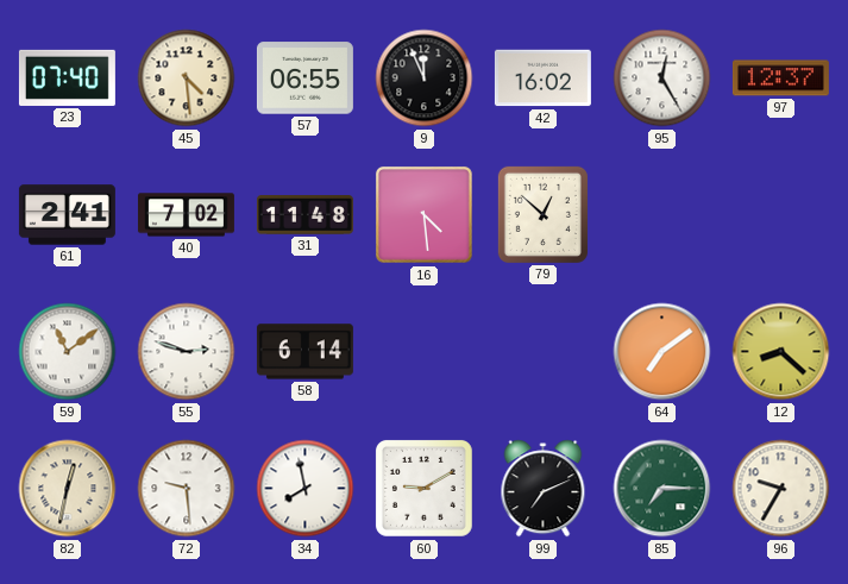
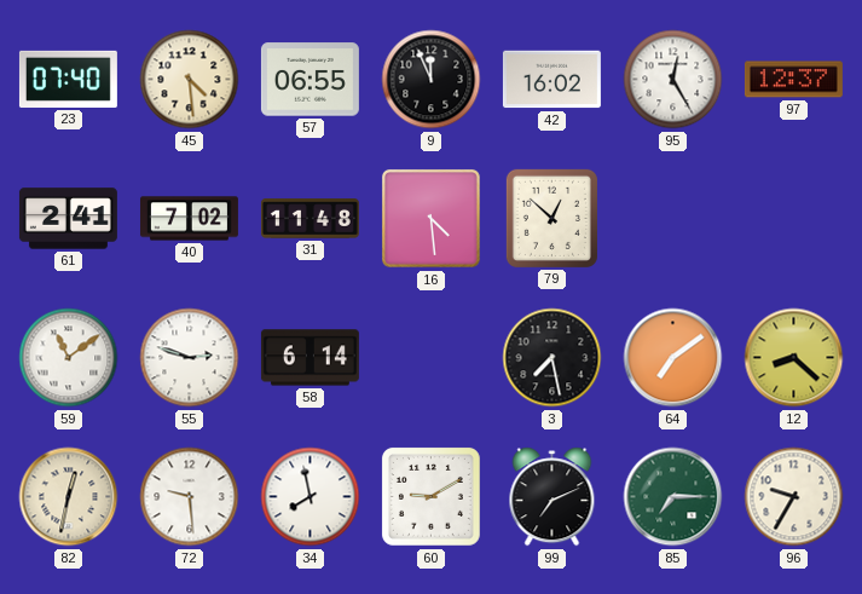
3: none -> 7:28
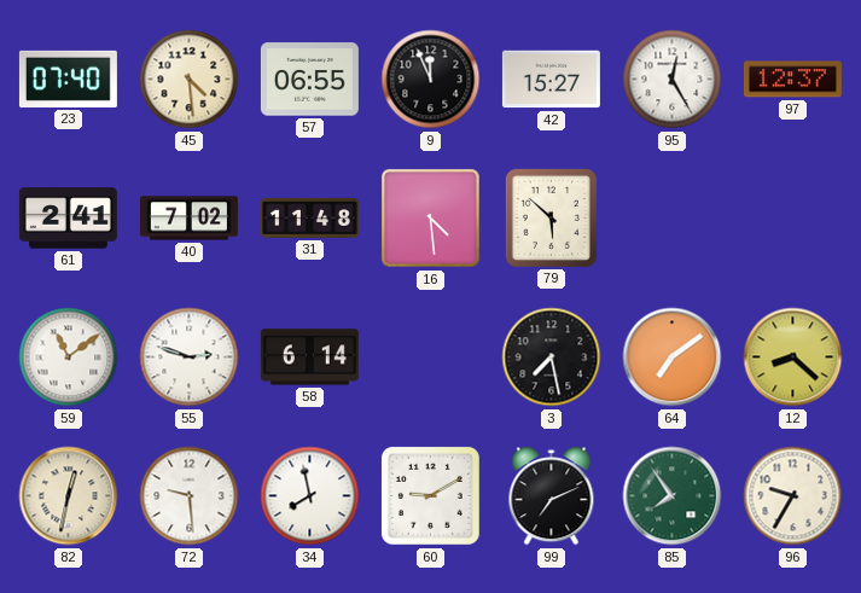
42: 16:02 -> 15:27
79: 12:52 -> 5:52
85: 7:15 -> 7:54
